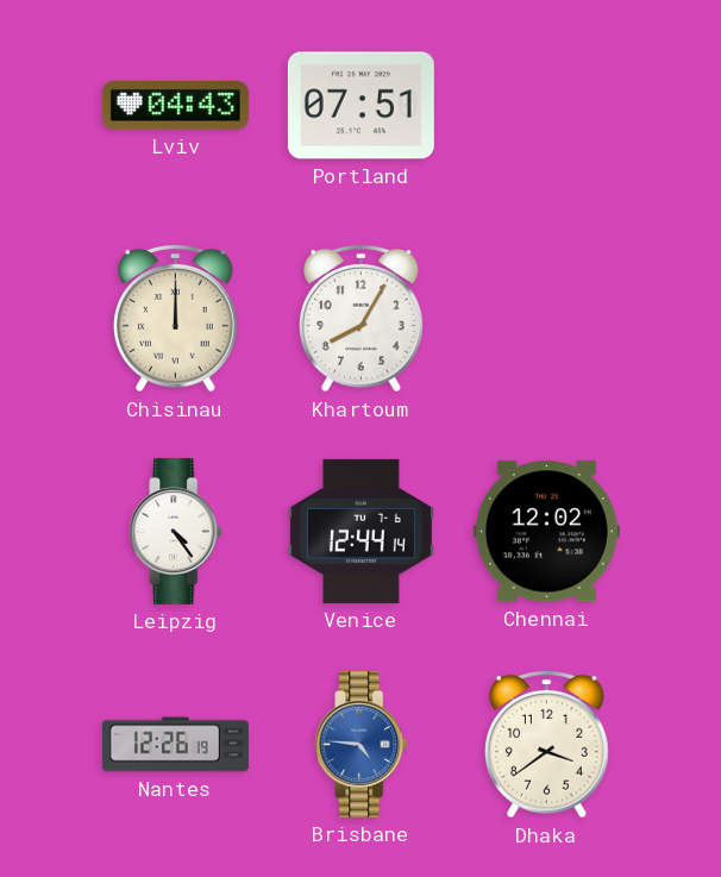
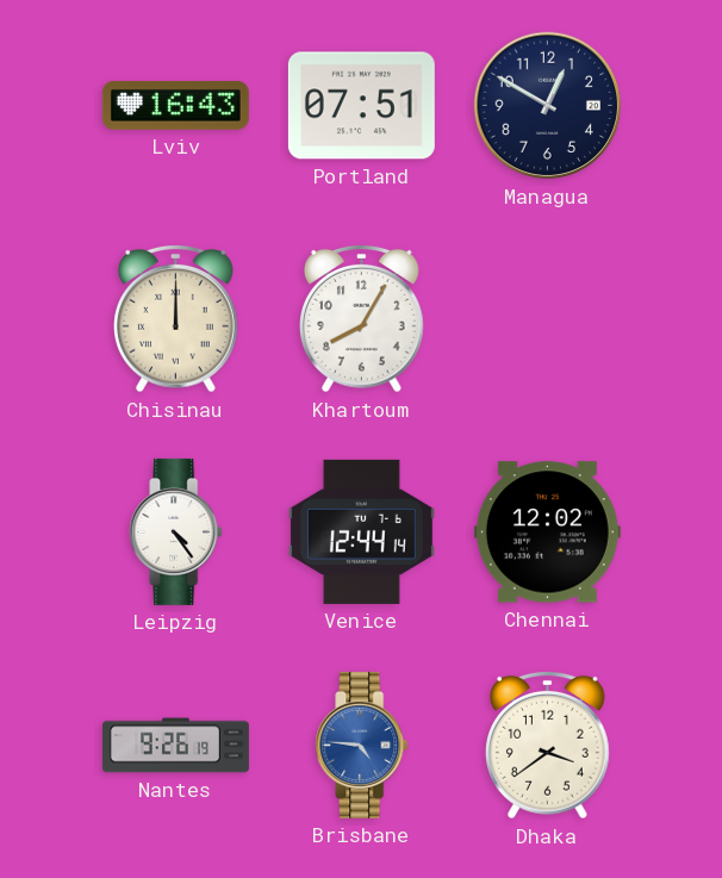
Lviv: 04:43 -> 16:43
Managua: none -> 12:50
Nantes: 12:26 -> 9:26
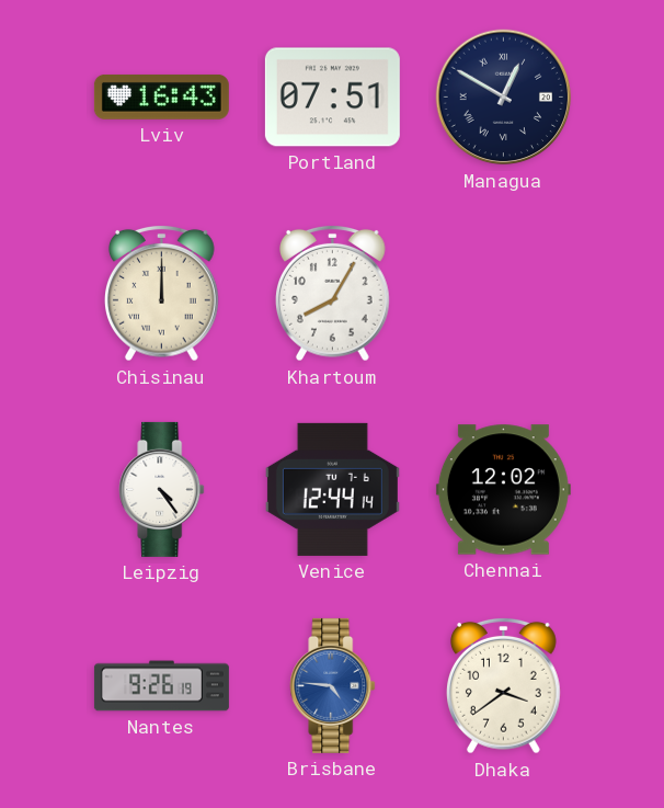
Managua numerals: Arabic -> Roman
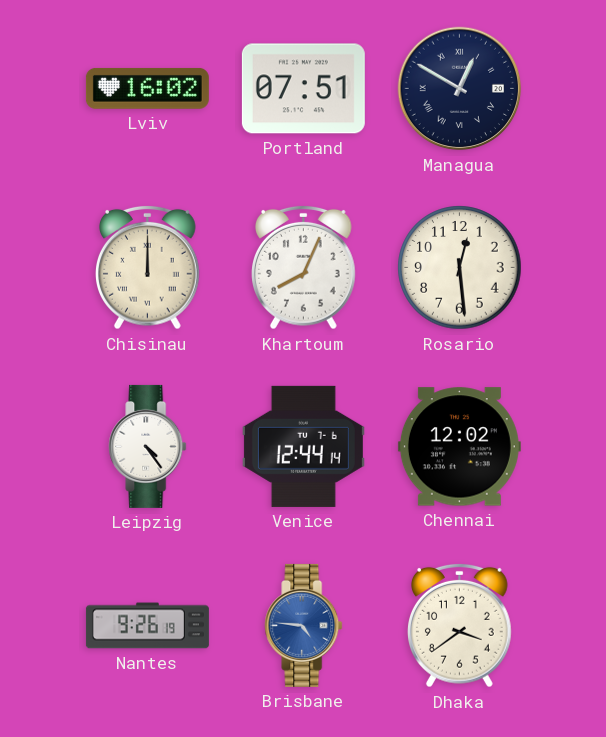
Lviv: 16:43 -> 16:02
Khartoum: 8:05 -> 8:04
Rosario: none -> 12:29
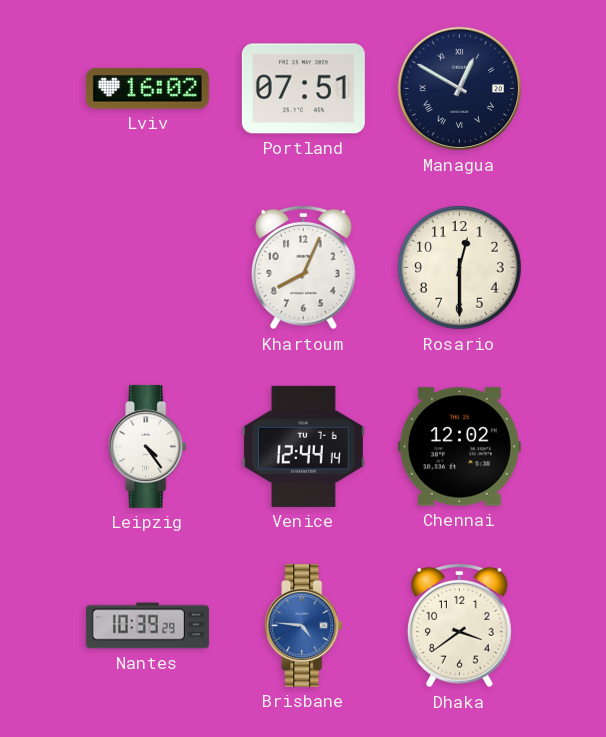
Chisinau: 12:00 -> none
Rosario: 12:29 -> 12:30
Nantes: 9:26 -> 10:39
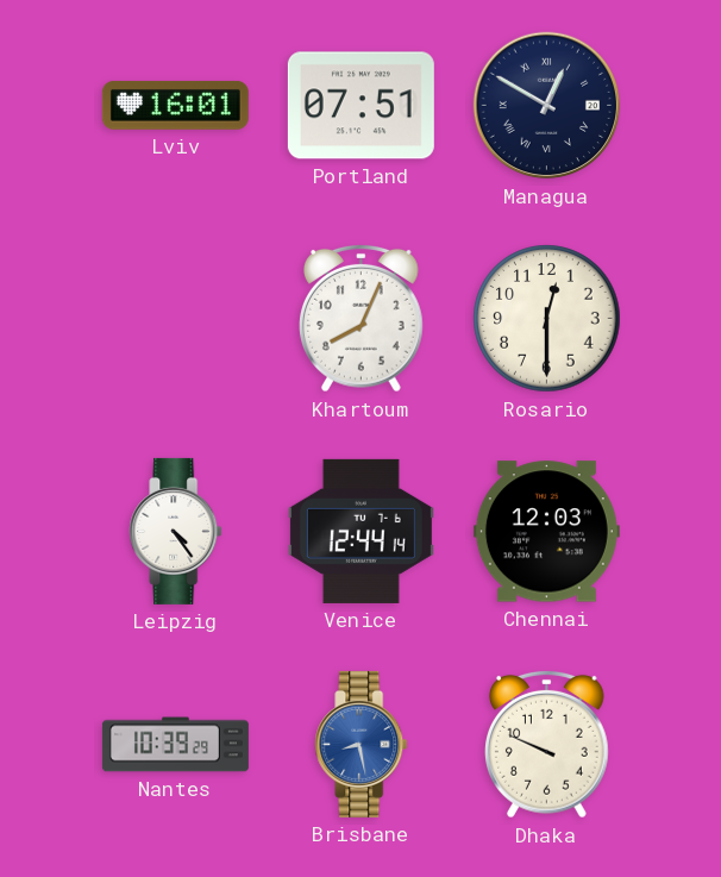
Lviv: 16:02 -> 16:01
Chennai: 12:02 -> 12:03
Brisbane: 4:46 -> 8:28
Dhaka: 3:39 -> 9:49
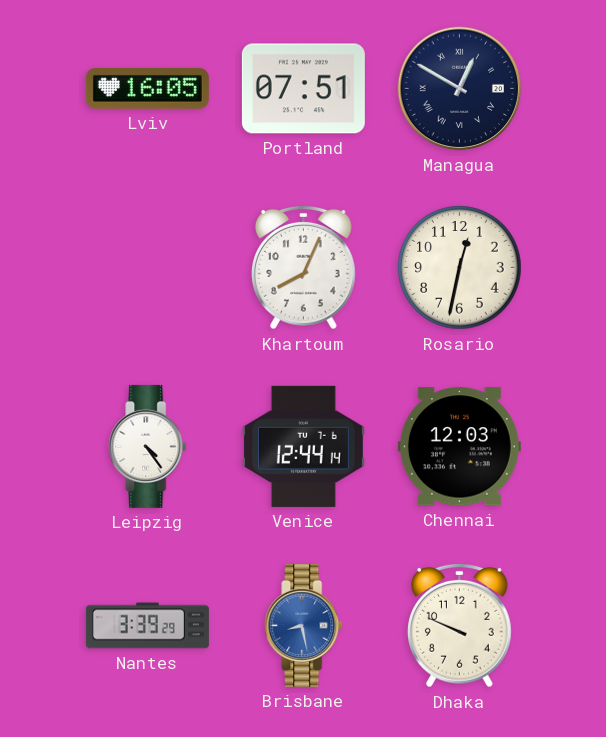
Lviv: 16:01 -> 16:05
Rosario: 12:30 -> 12:32
Nantes: 10:39 -> 3:39
